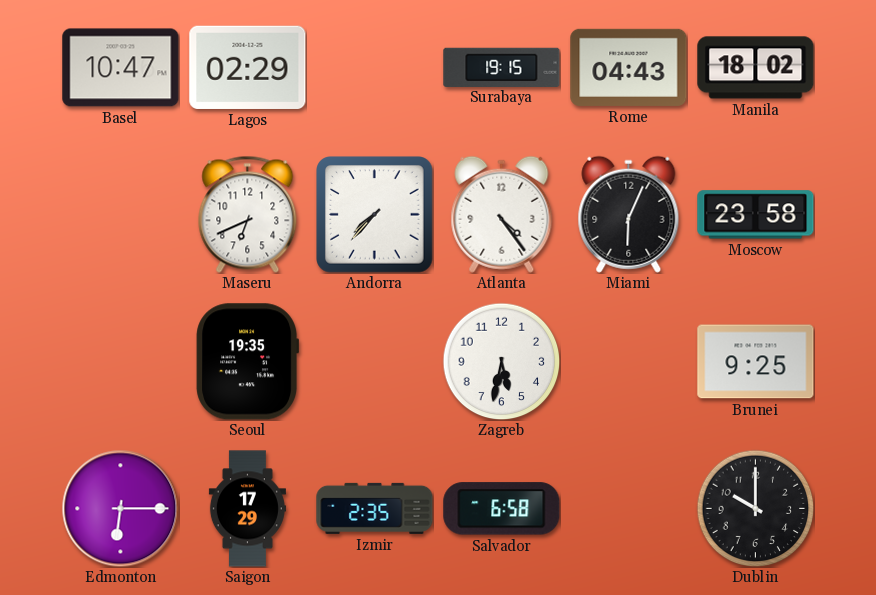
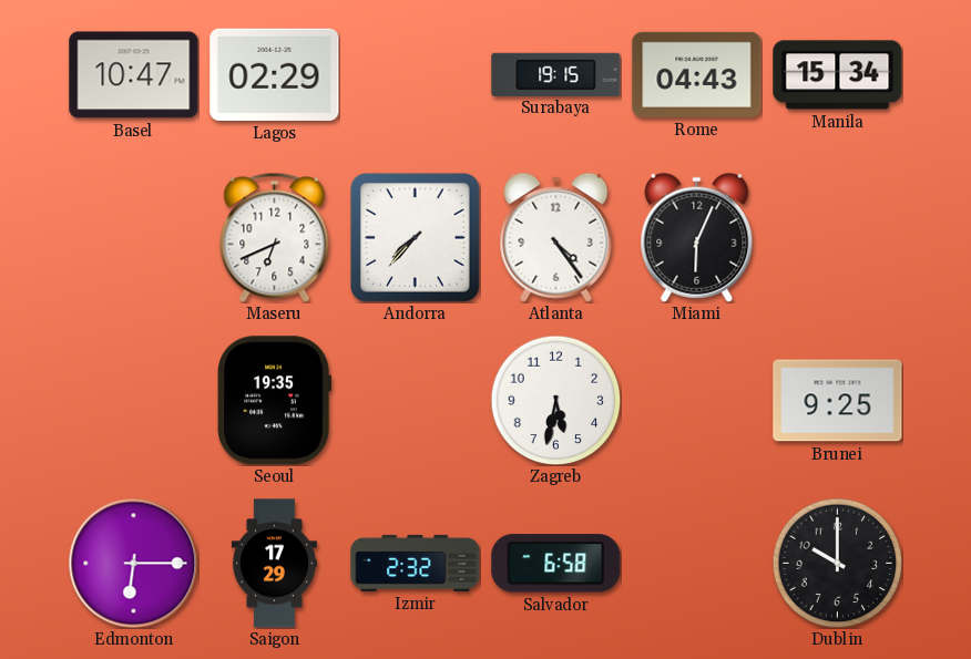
Manila: 18:02 -> 15:34
Moscow: 23:58 -> none
Izmir: 2:35 -> 2:32
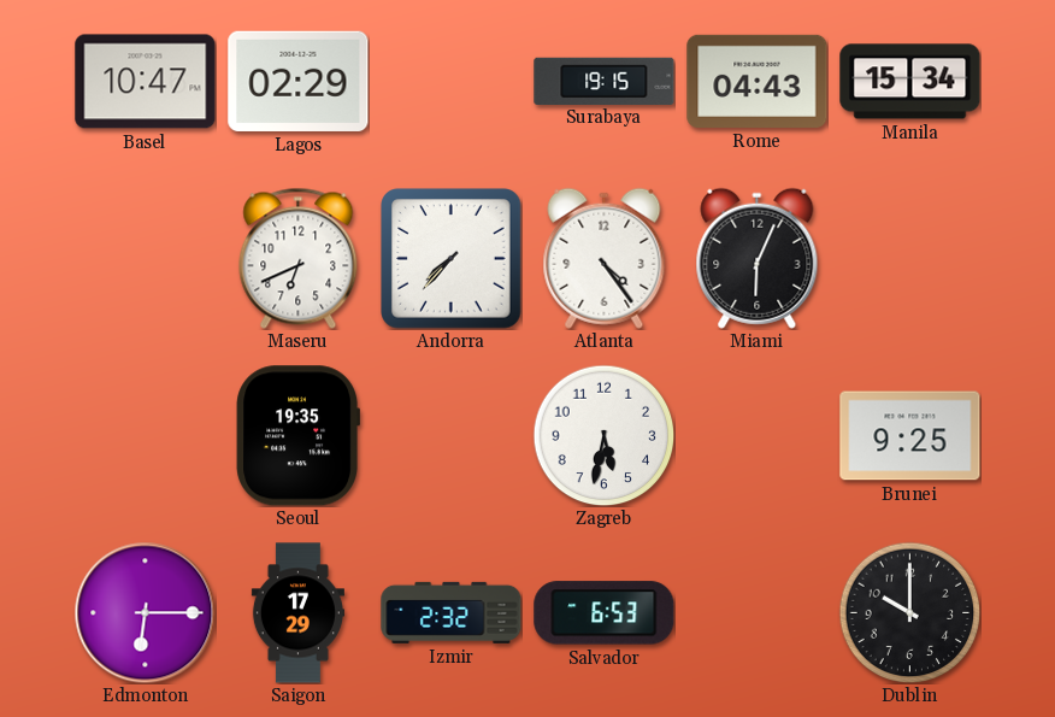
Salvador: 6:58 -> 6:53
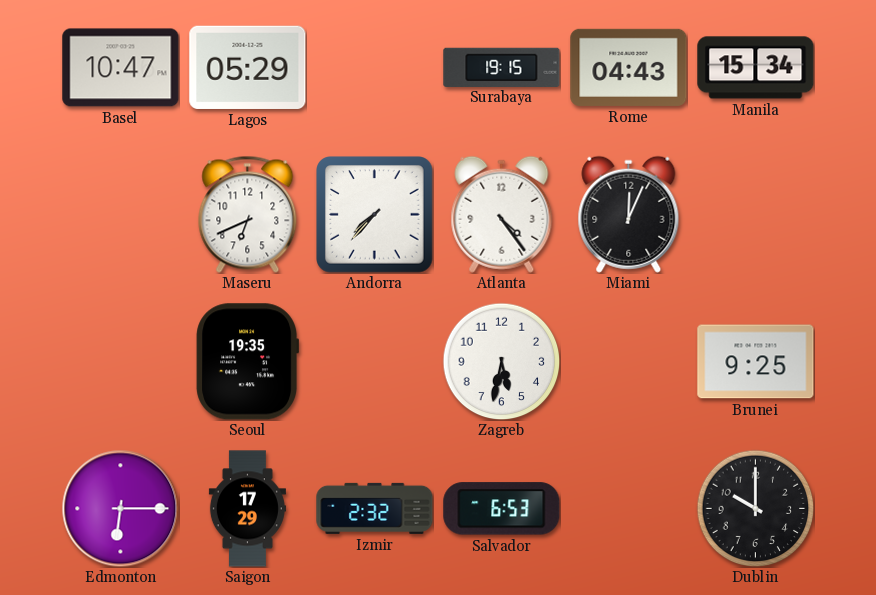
Lagos: 02:29 -> 05:29
Miami: 6:04 -> 12:04
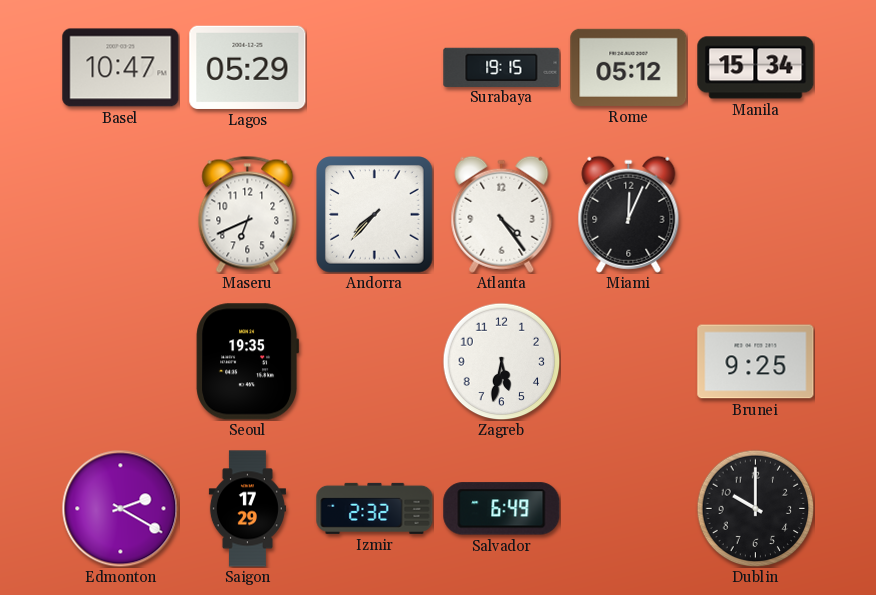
Rome: 04:43 -> 05:12
Edmonton: 6:15 -> 2:20
Salvador: 6:53 -> 6:49
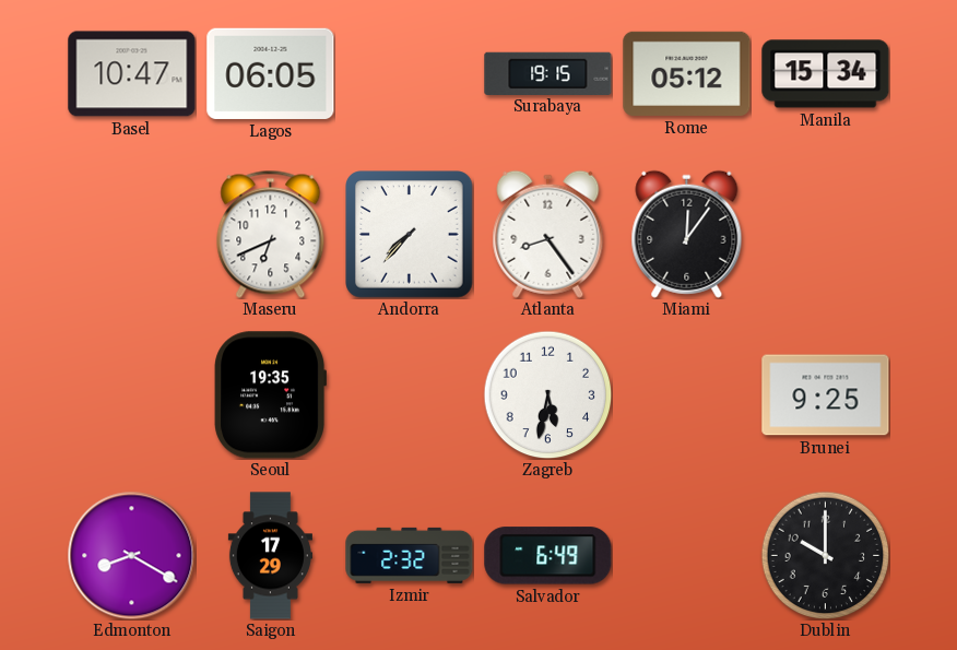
Lagos: 05:29 -> 06:05
Atlanta: 4:24 -> 8:24
Miami: 12:04 -> 12:06
Edmonton: 2:20 -> 8:20
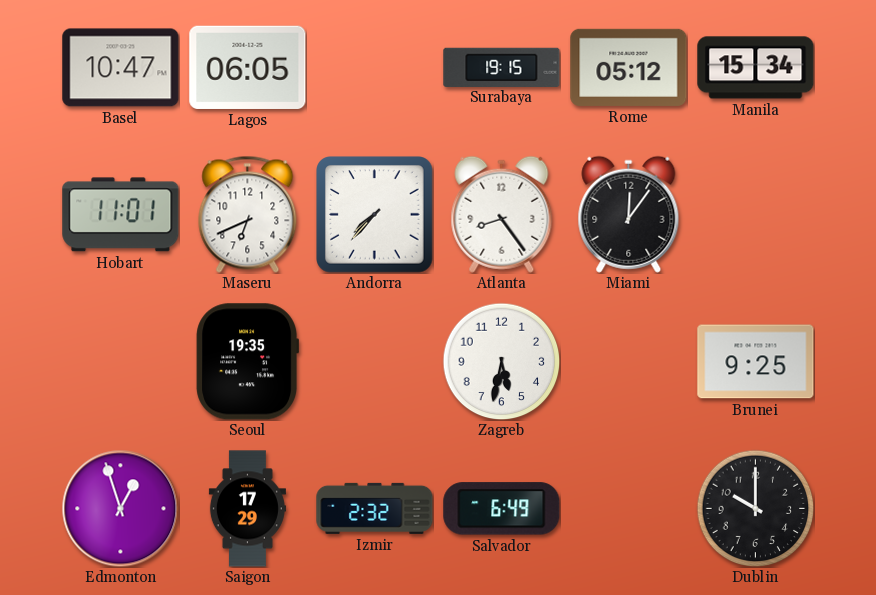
Hobart: none -> 11:01
Edmonton: 8:20 -> 12:57
